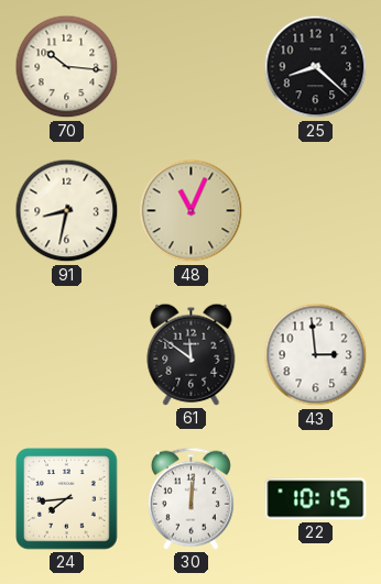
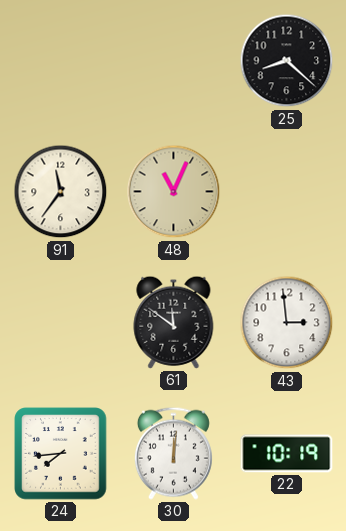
70: 10:16 -> none
91: 8:32 -> 11:36
22: 10:15 -> 10:19
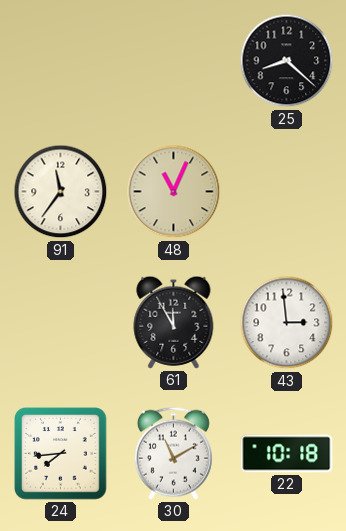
61: 11:51 -> 11:55
30: 12:01 -> 11:10
22: 10:19 -> 10:18
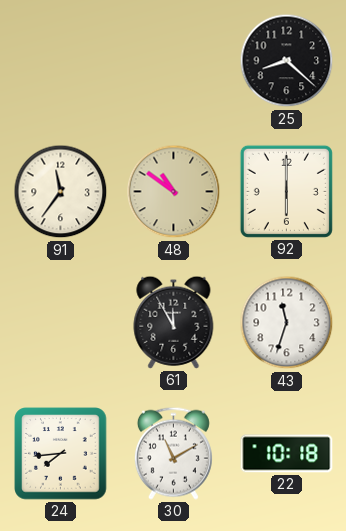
48: 11:04 -> 10:51
92: none -> 6:00
43: 2:59 -> 11:33
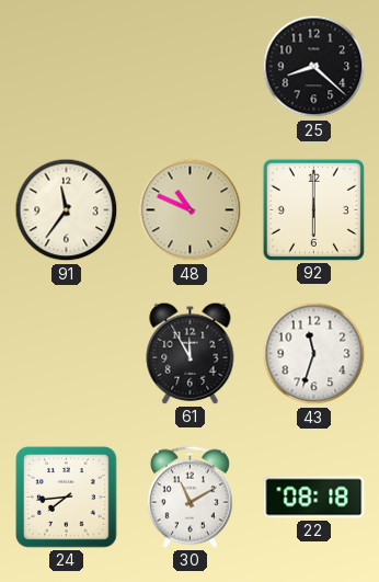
48: 10:51 -> 10:49
22: 10:18 -> 08:18
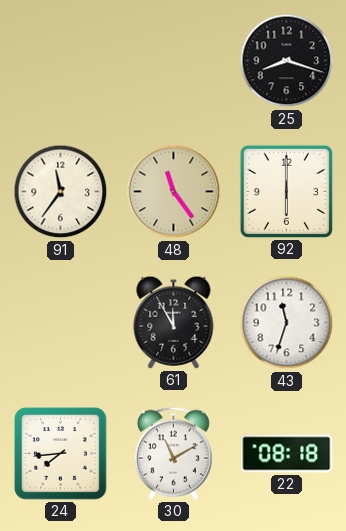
25: 8:22 -> 8:18
48: 10:49 -> 11:24
